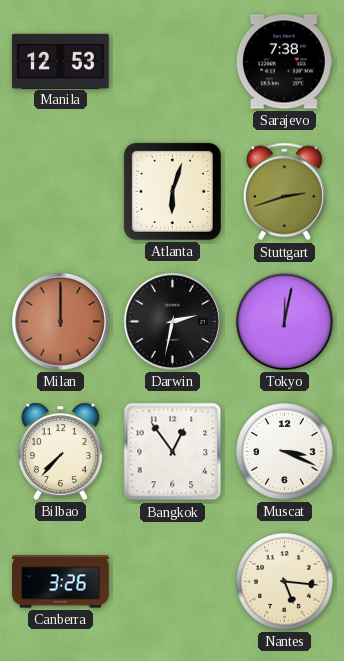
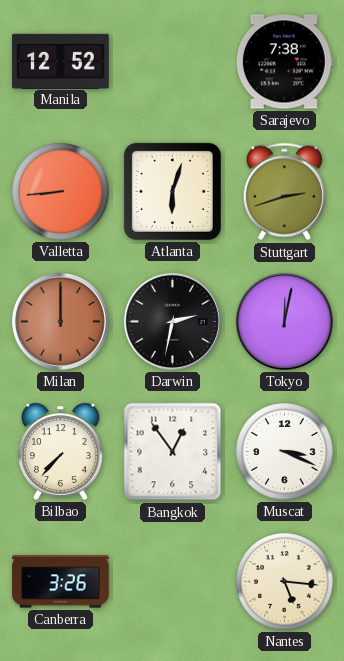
Manila: 12:53 -> 12:52
Valletta: none -> 8:44
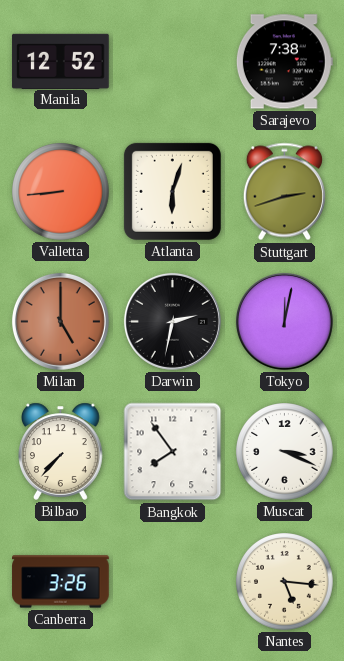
Milan: 12:00 -> 5:00
Bangkok: 12:54 -> 7:54
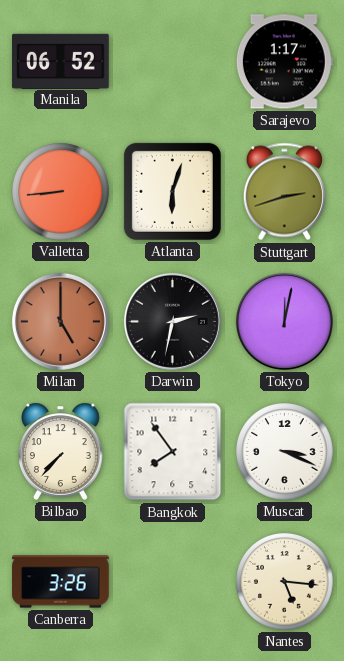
Manila: 12:52 -> 06:52
Sarajevo: 7:38 -> 1:17
